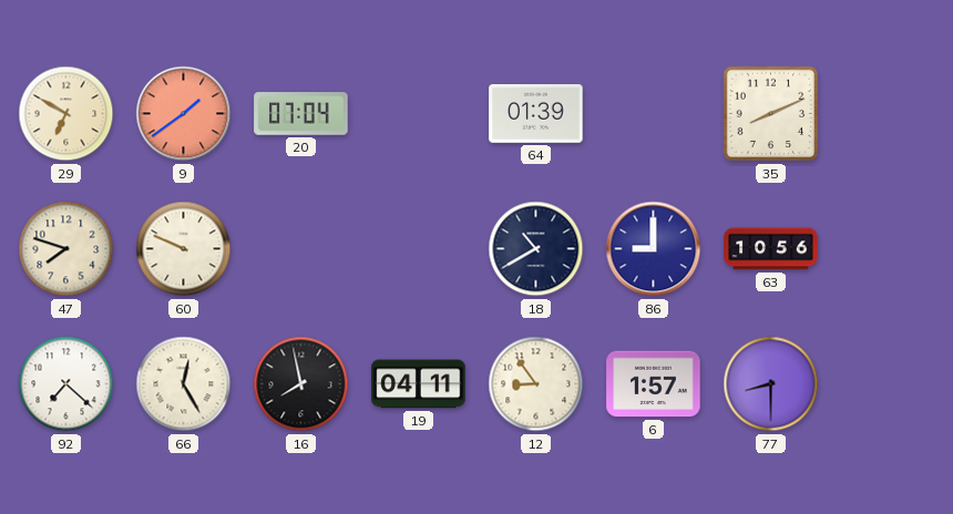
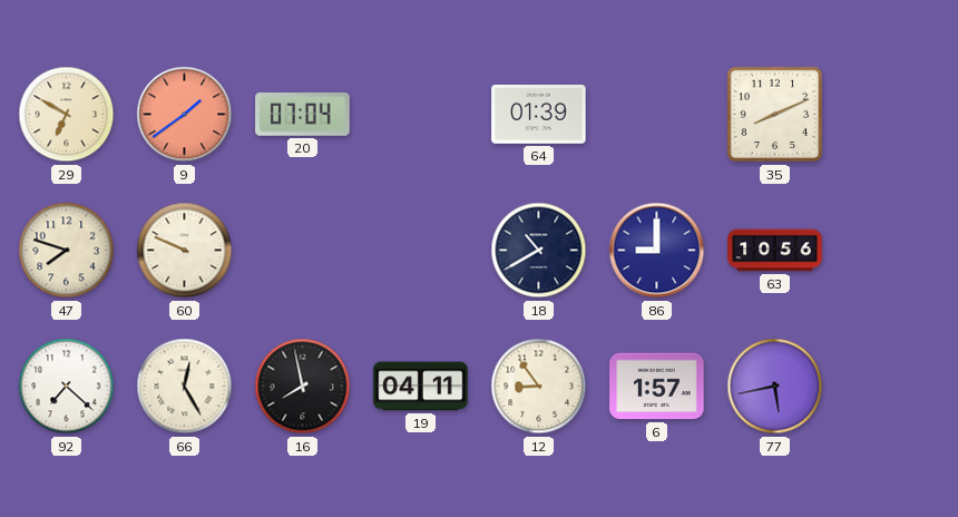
77: 8:30 -> 5:43
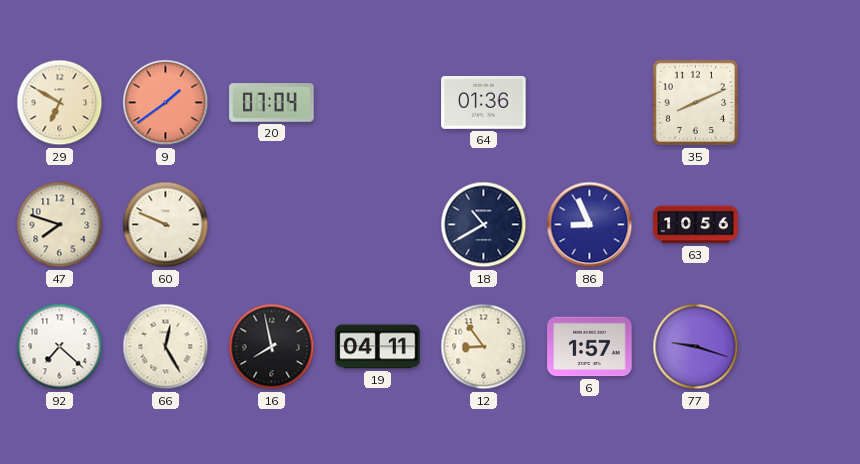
64: 01:39 -> 01:36
86: 9:00 -> 8:56
77: 5:43 -> 9:18
